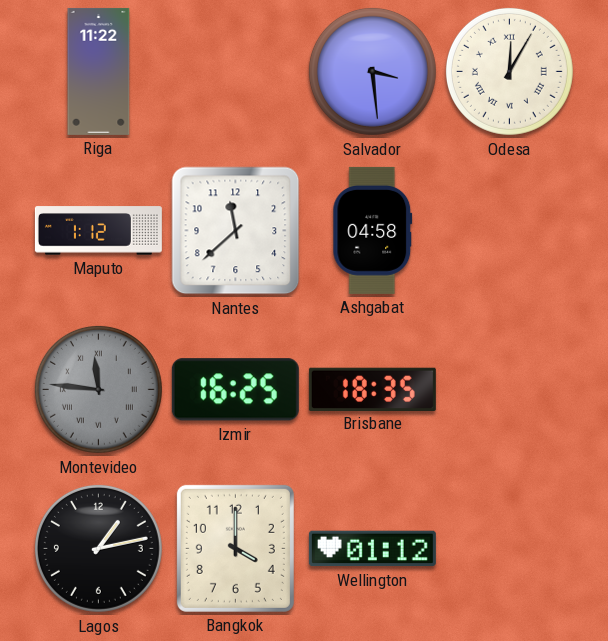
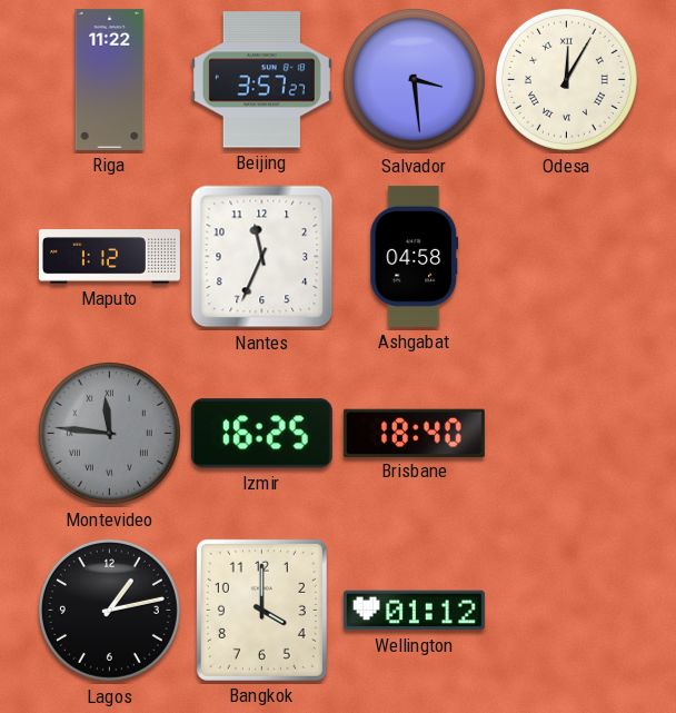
Beijing: none -> 3:57
Nantes: 11:38 -> 11:34
Brisbane: 18:35 -> 18:40
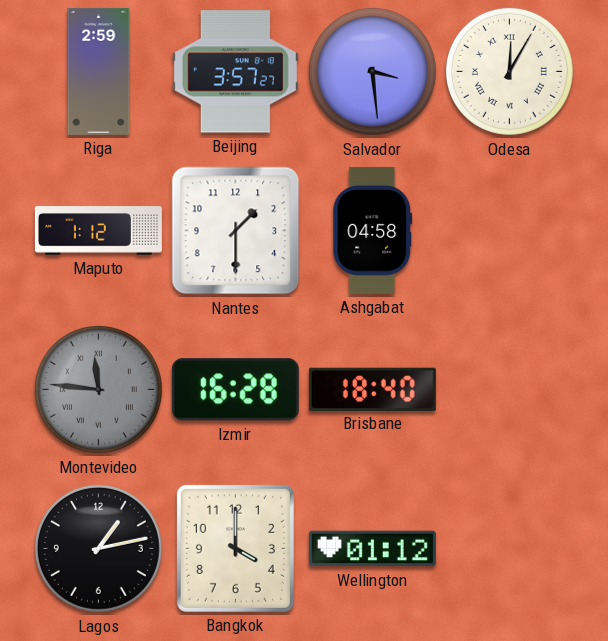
Riga: 11:22 -> 2:59
Nantes: 11:34 -> 1:30
Izmir: 16:25 -> 16:28
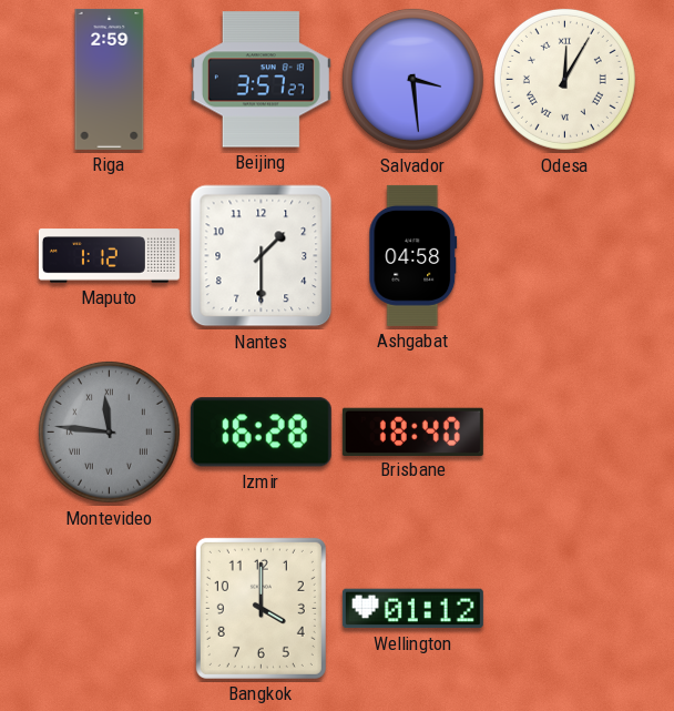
Lagos: 1:13 -> none
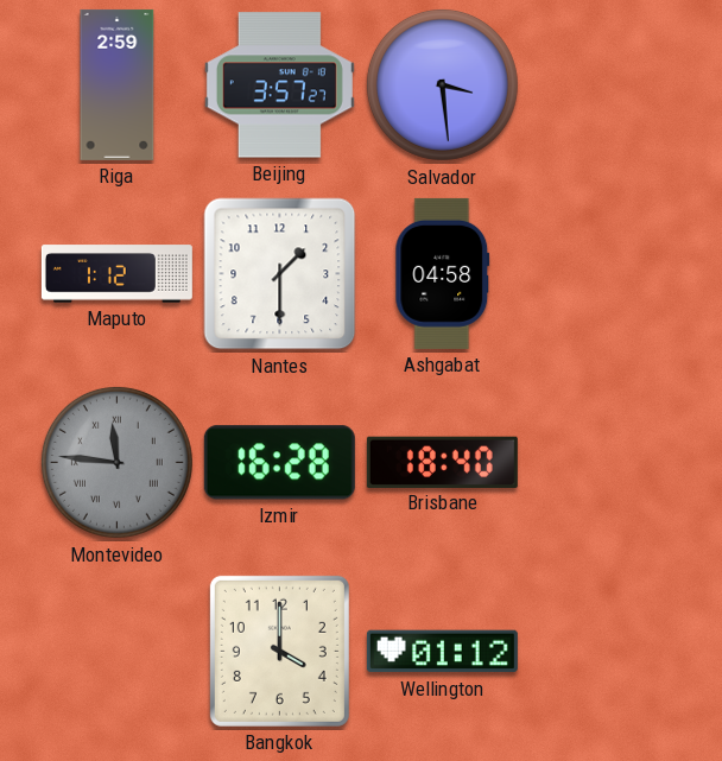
Odesa: 12:05 -> none
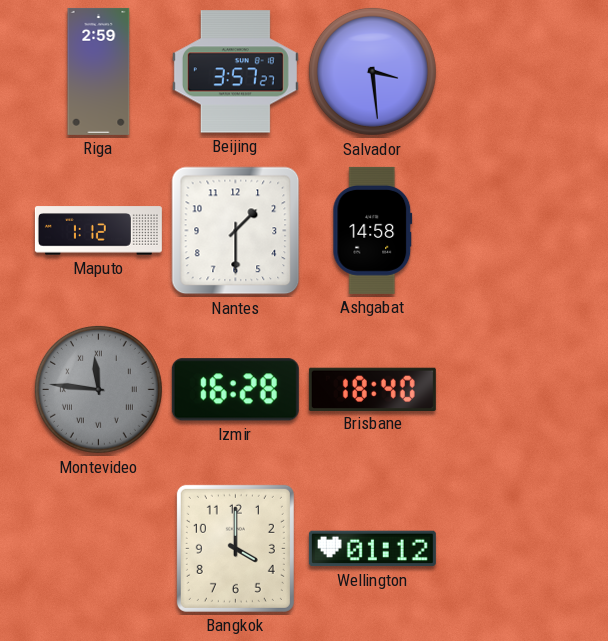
Ashgabat: 04:58 -> 14:58
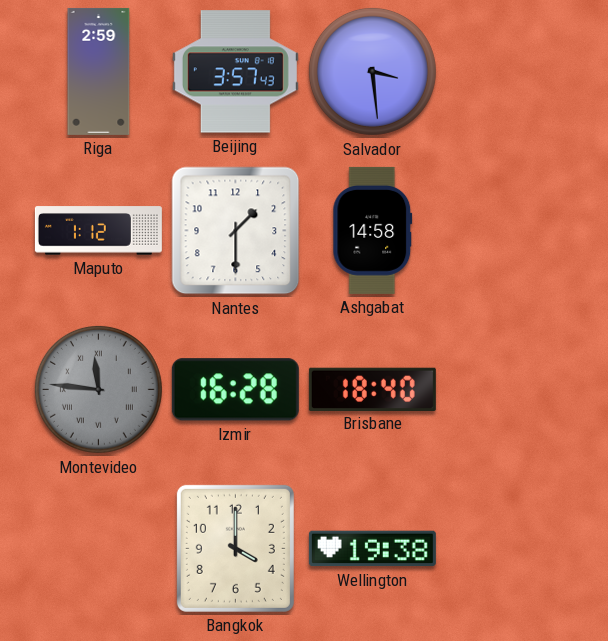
Beijing: 3:57:27 -> 3:57:43
Wellington: 01:12 -> 19:38
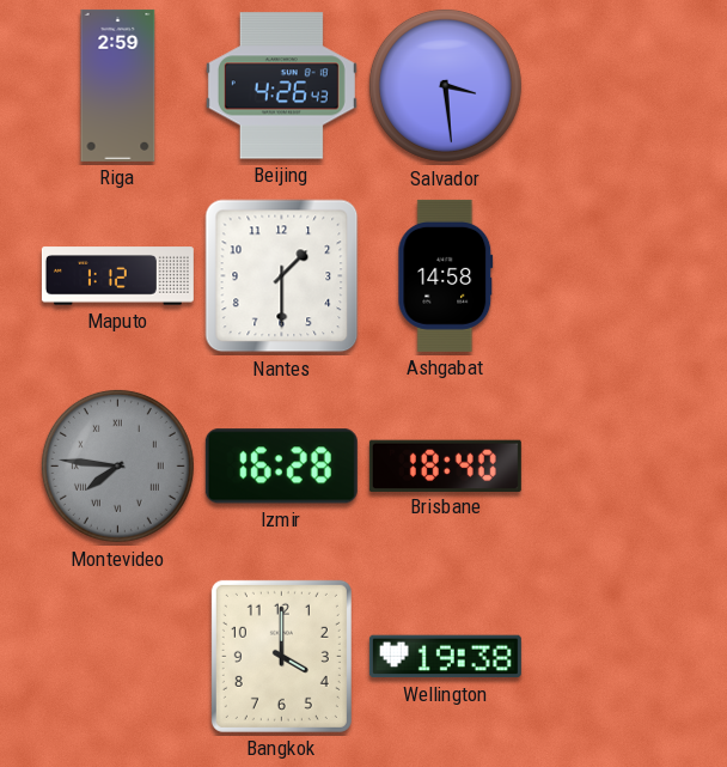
Beijing: 3:57 -> 4:26
Montevideo: 11:46 -> 7:46
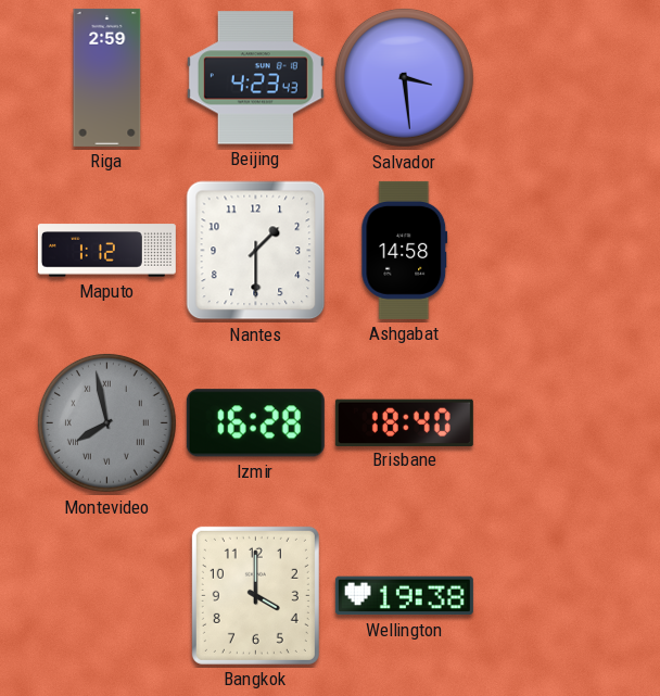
Beijing: 4:26 -> 4:23
Montevideo: 7:46 -> 7:58
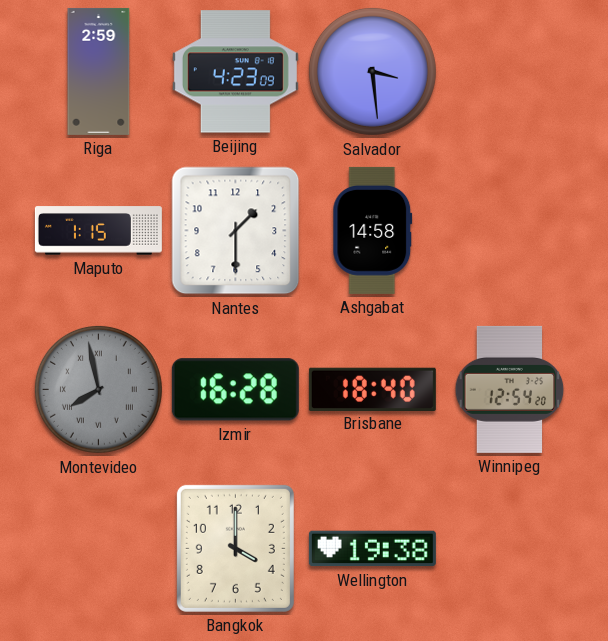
Beijing: 4:23:43 -> 4:23:09
Maputo: 1:12 -> 1:15
Winnipeg: none -> 12:54
